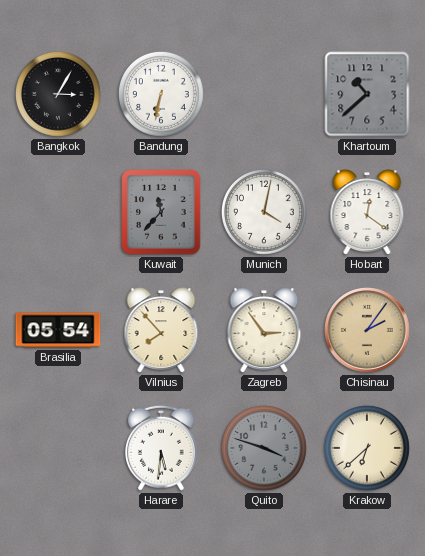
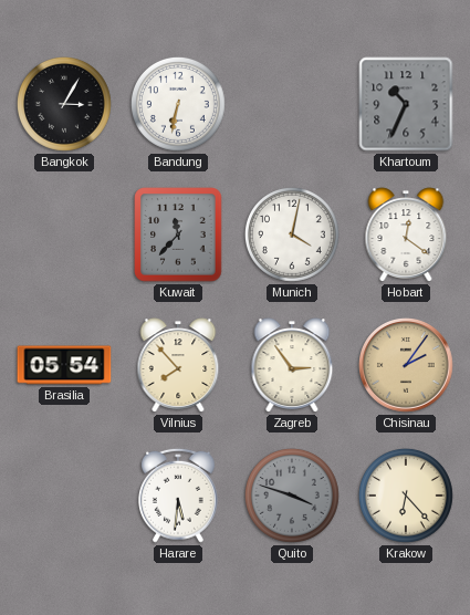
Khartoum: 10:38 -> 10:34
Krakow: 6:38 -> 6:23
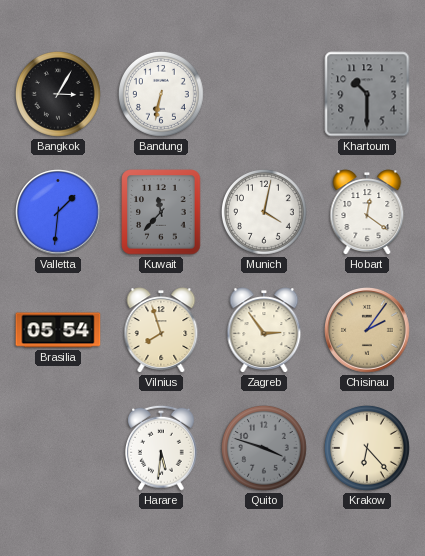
Khartoum: 10:34 -> 10:30
Valletta: none -> 1:31
Vilnius: 7:53 -> 7:57
